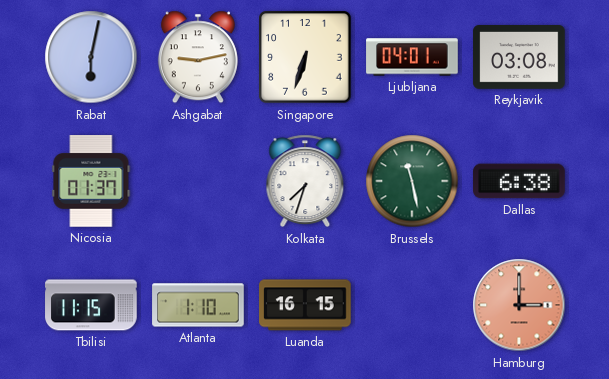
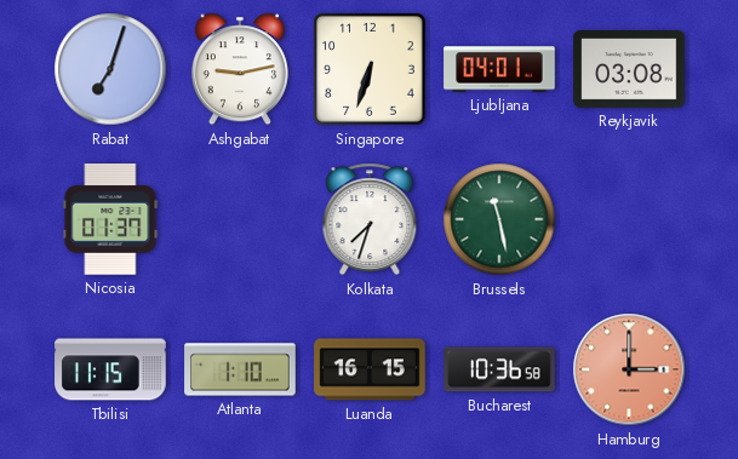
Rabat: 6:02 -> 7:03
Dallas: 6:38 -> none
Bucharest: none -> 10:36
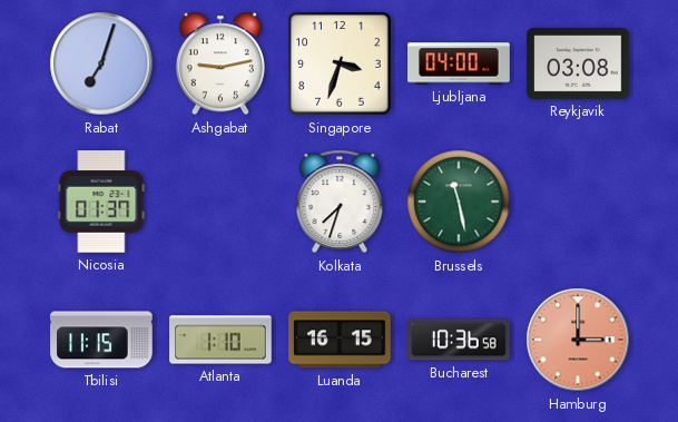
Singapore: 6:33 -> 3:33
Ljubljana: 04:01 -> 04:00
